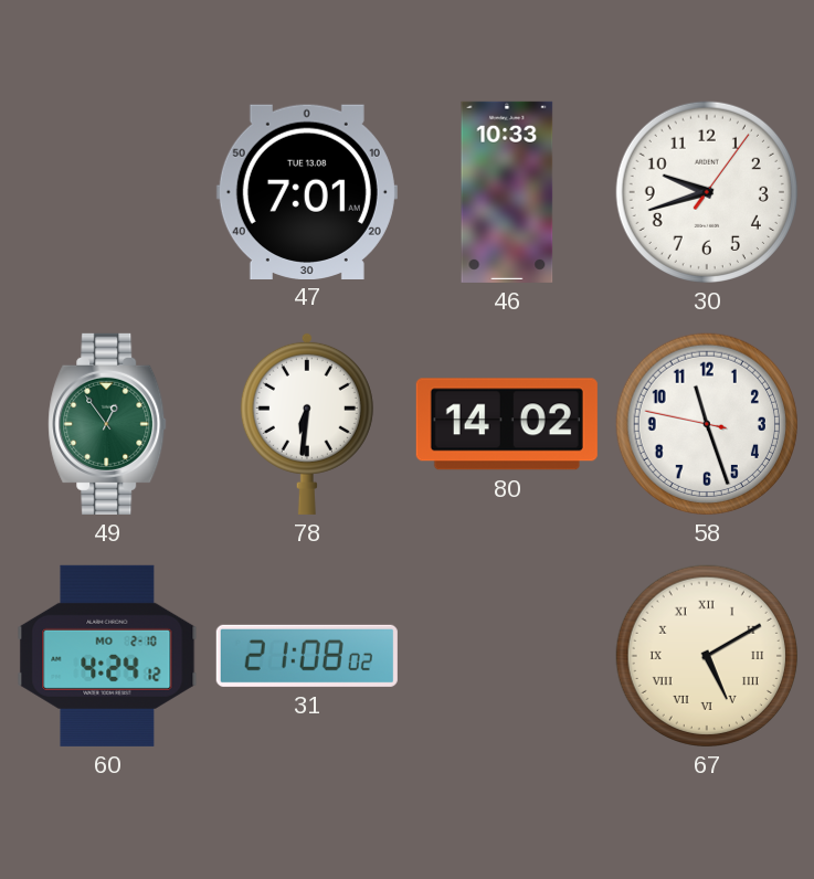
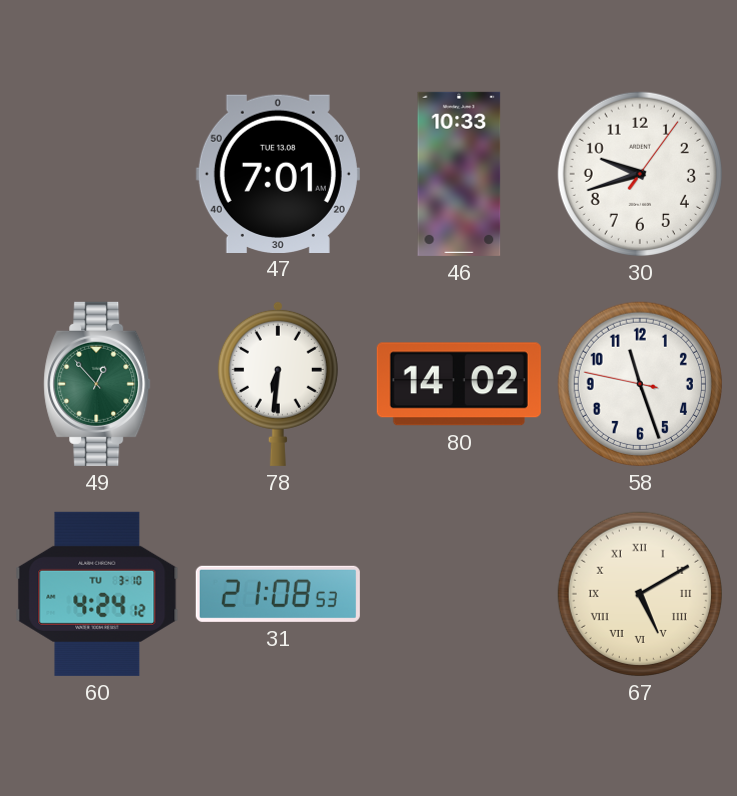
49: 12:54 -> 12:53
60 date: MO 2-10 -> TU 3-10
31: 21:08:02 -> 21:08:53
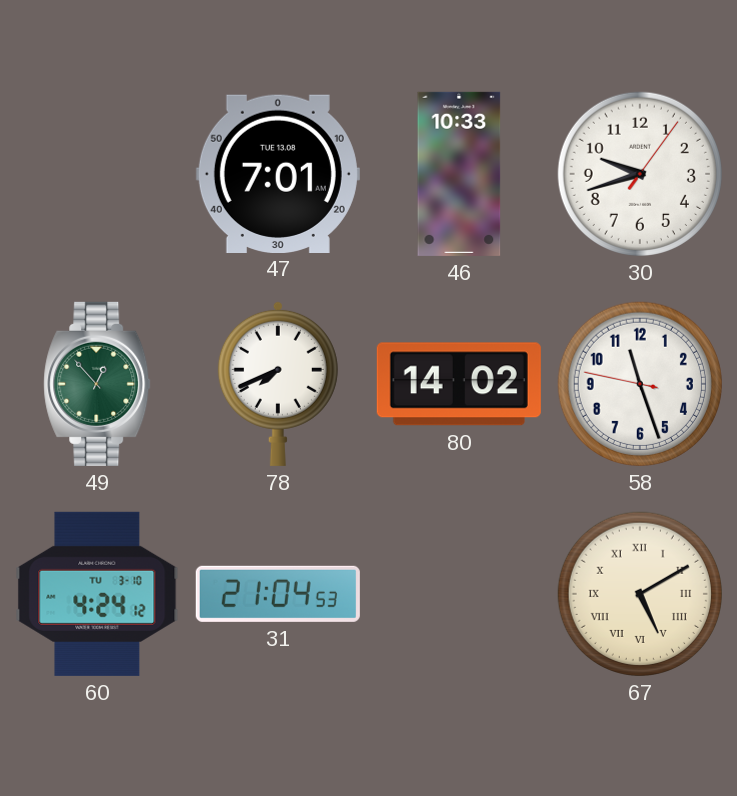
78: 6:31 -> 7:41
31: 21:08 -> 21:04
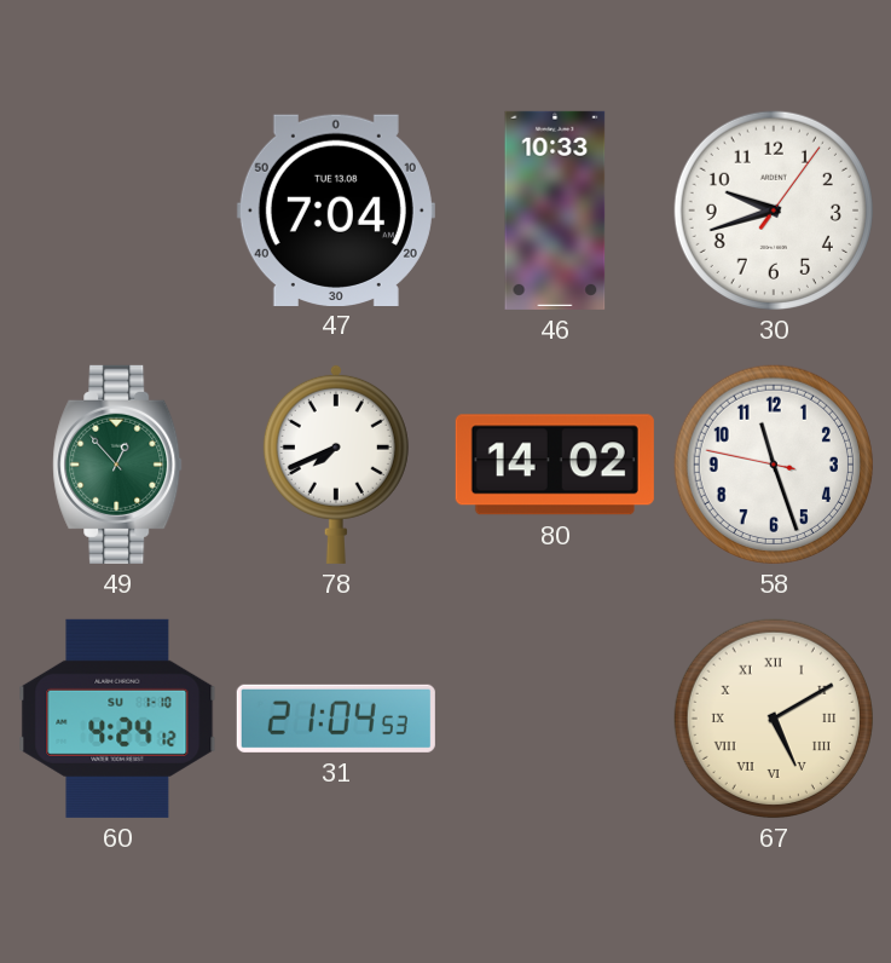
47: 7:01 -> 7:04
60 date: TU 3-10 -> SU 1-10
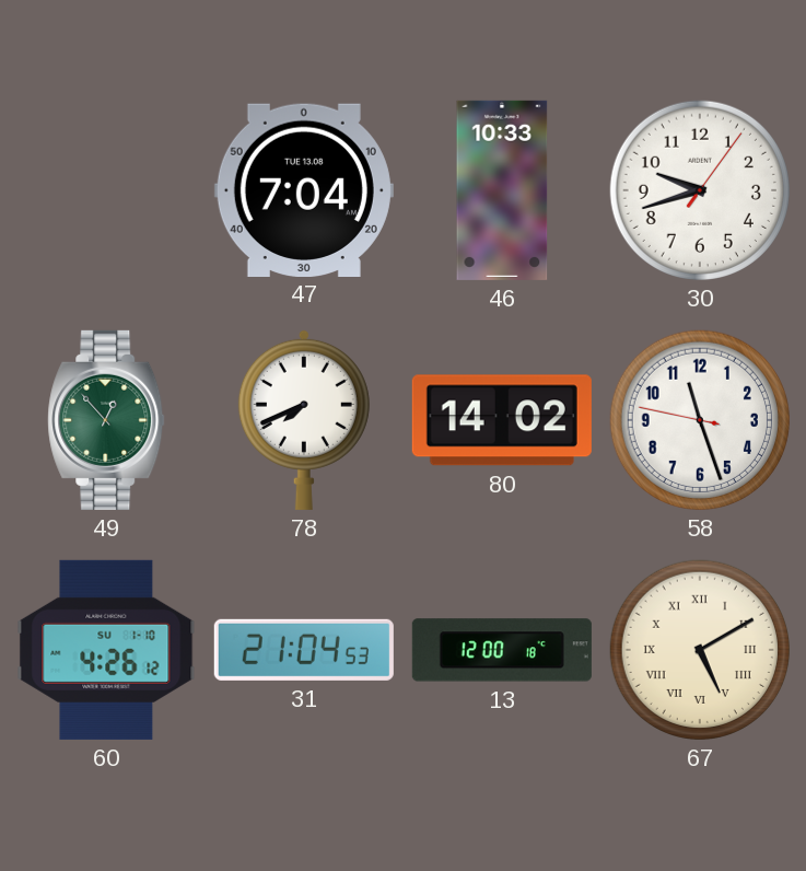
60: 4:24 -> 4:26
13: none -> 12:00
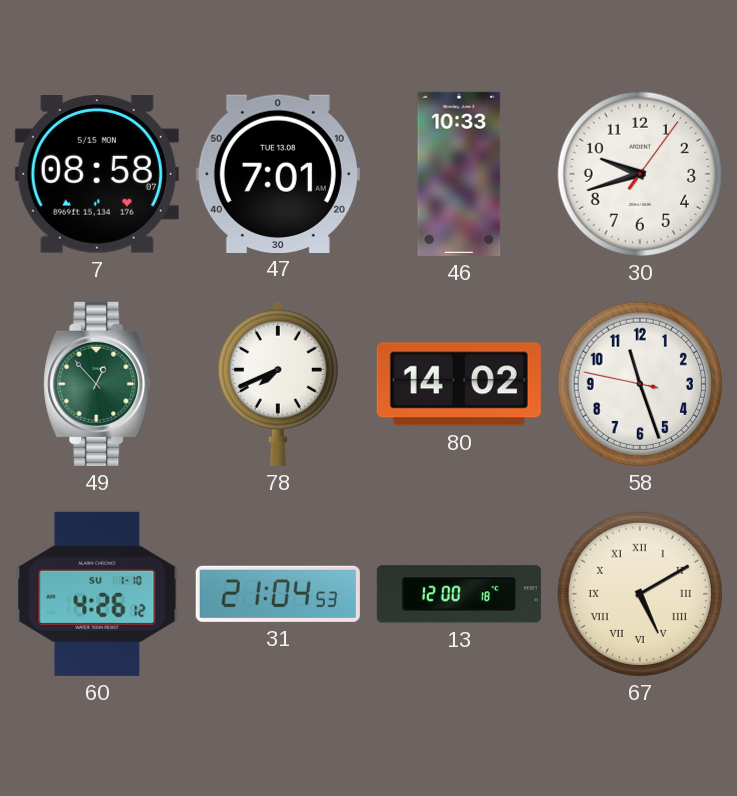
7: none -> 08:58
47: 7:04 -> 7:01
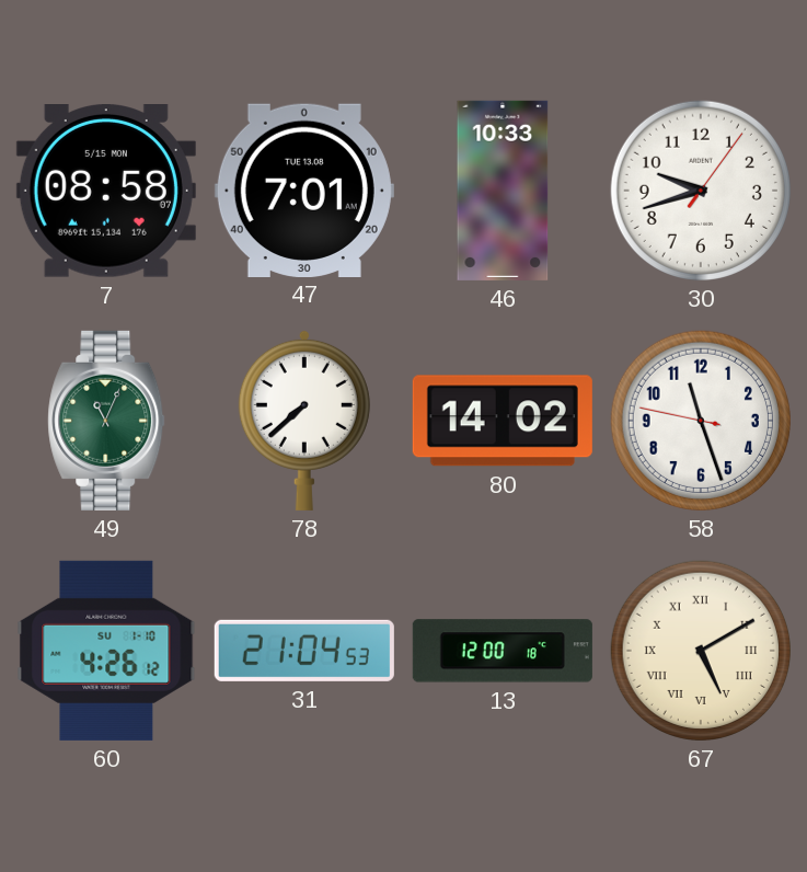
49: 12:53 -> 11:04
78: 7:41 -> 7:38
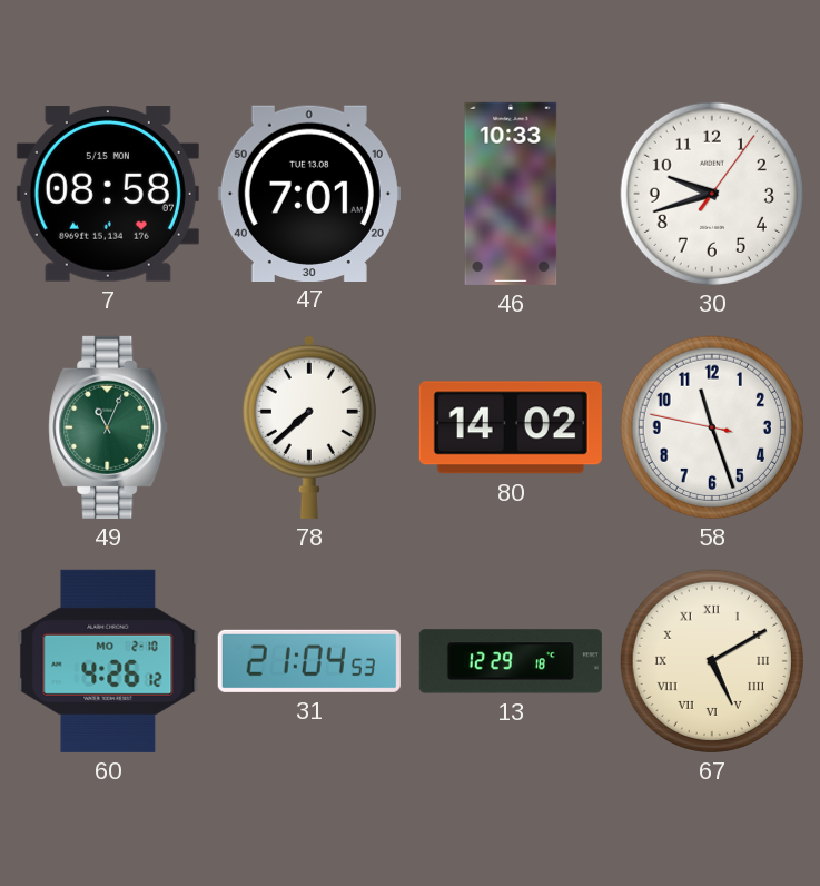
60 date: SU 1-10 -> MO 2-10
13: 12:00 -> 12:29
